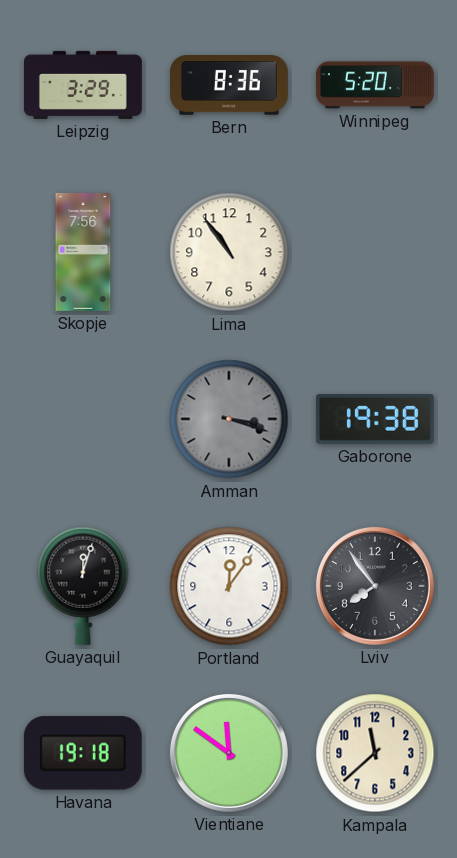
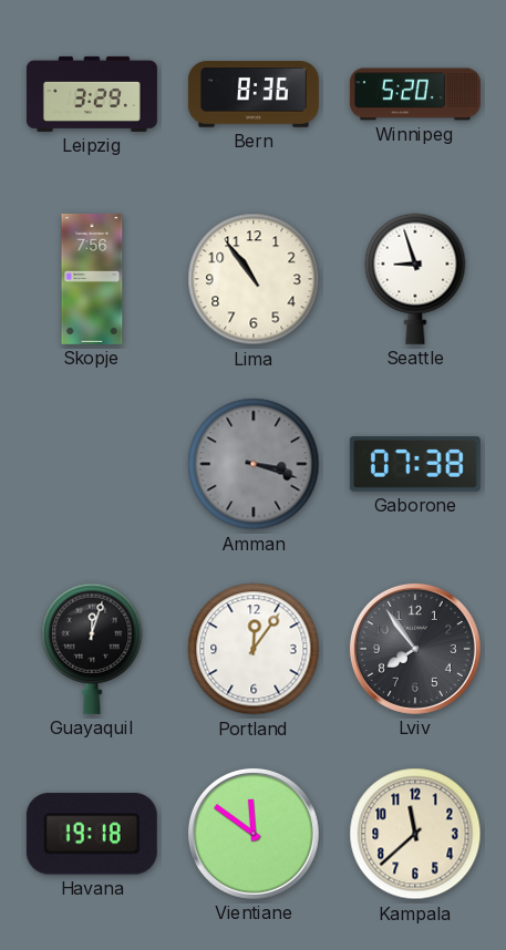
Seattle: none -> 8:57
Gaborone: 19:38 -> 07:38
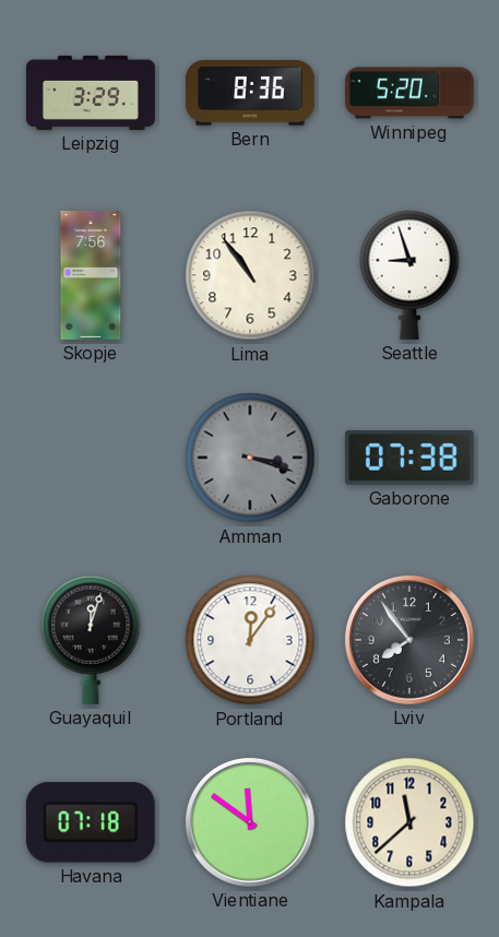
Havana: 19:18 -> 07:18
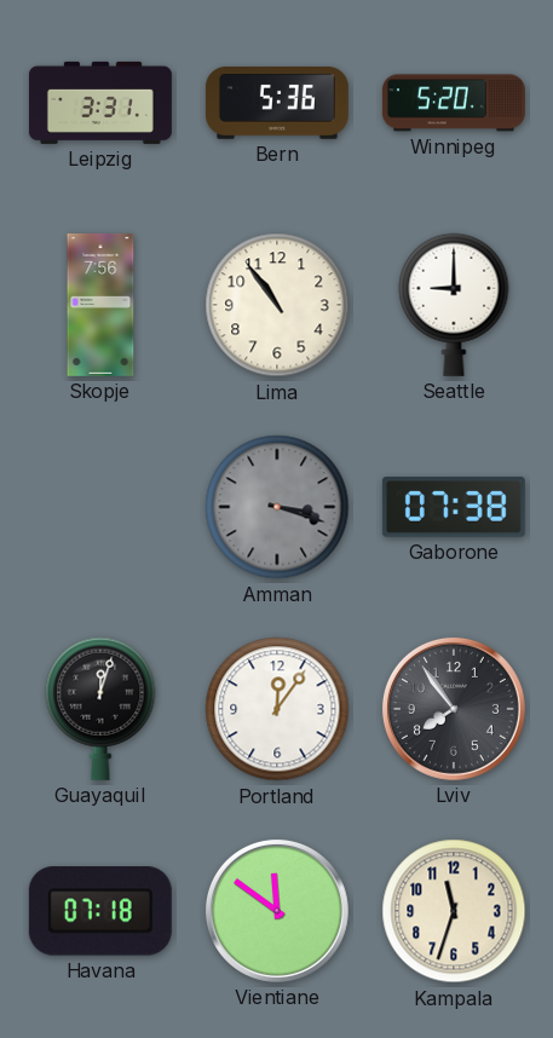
Leipzig: 3:29 -> 3:31
Bern: 8:36 -> 5:36
Seattle: 8:57 -> 9:00
Kampala: 11:38 -> 11:33
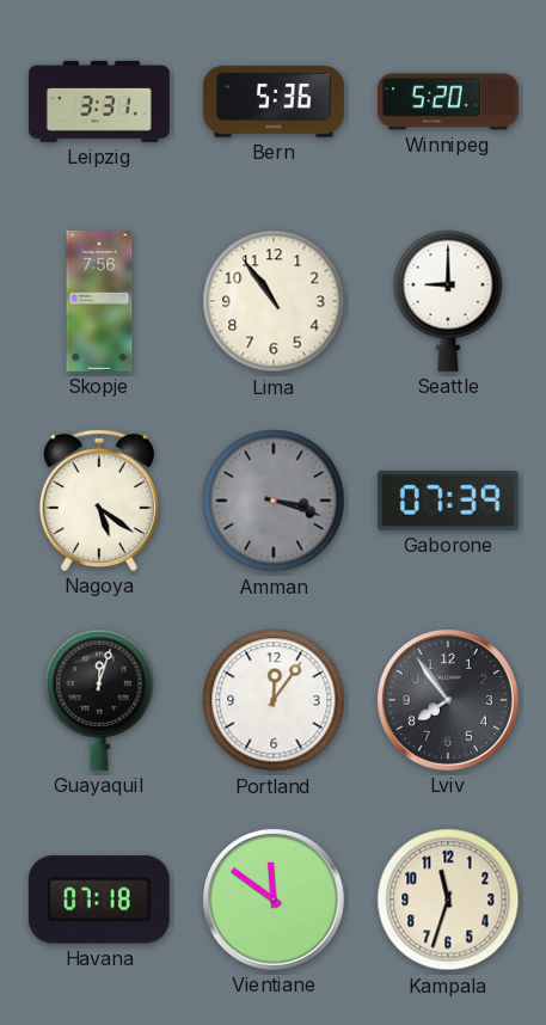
Nagoya: none -> 5:21
Gaborone: 07:38 -> 07:39
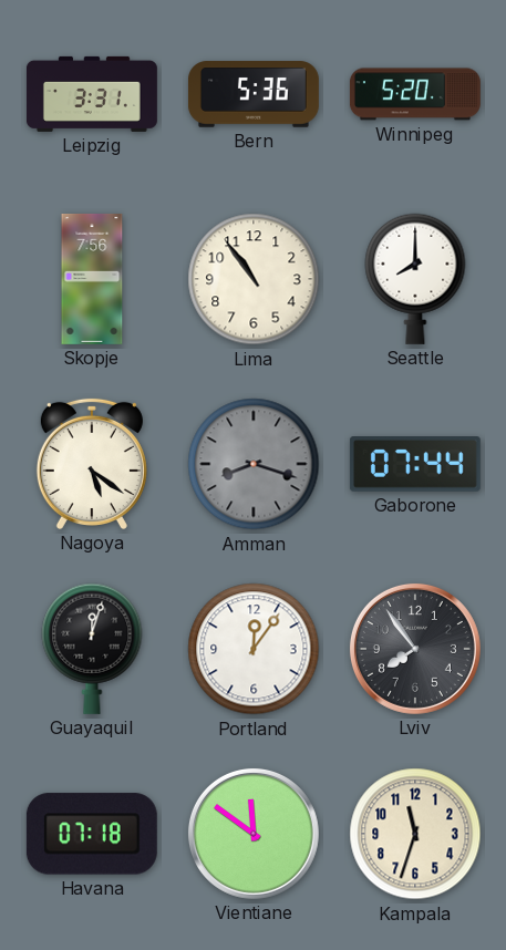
Seattle: 9:00 -> 8:00
Amman: 3:18 -> 8:18
Gaborone: 07:39 -> 07:44
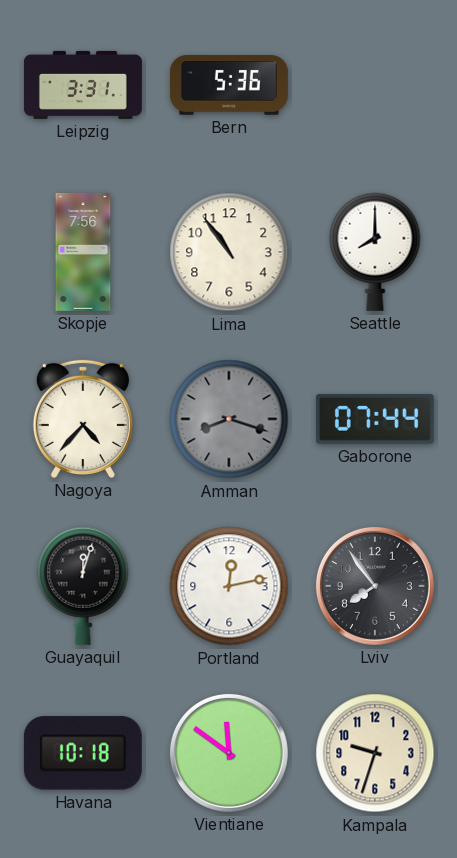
Winnipeg: 5:20 -> none
Nagoya: 5:21 -> 4:37
Portland: 12:06 -> 12:13
Havana: 07:18 -> 10:18
Kampala: 11:33 -> 9:33
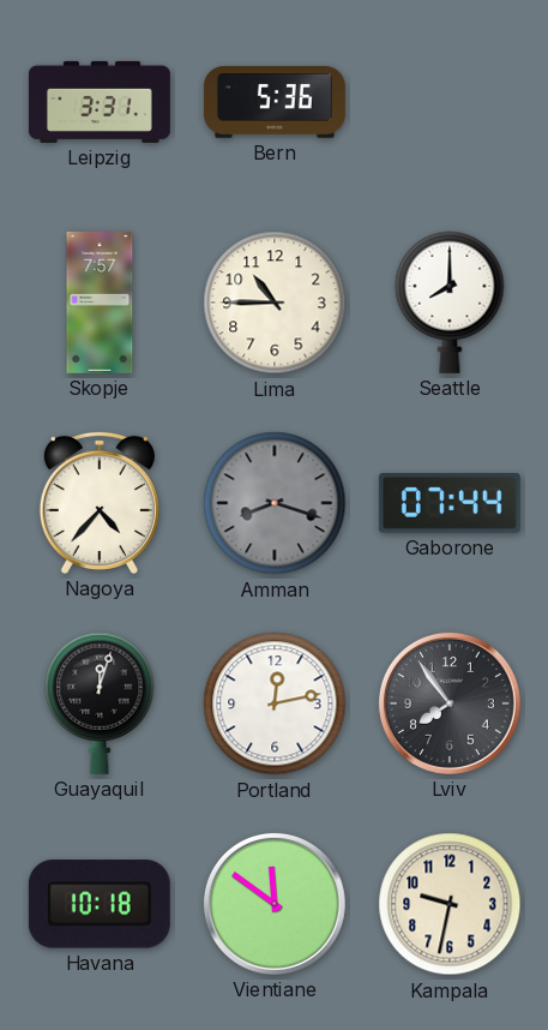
Skopje: 7:56 -> 7:57
Lima: 10:54 -> 10:45
Kampala: 9:33 -> 9:32
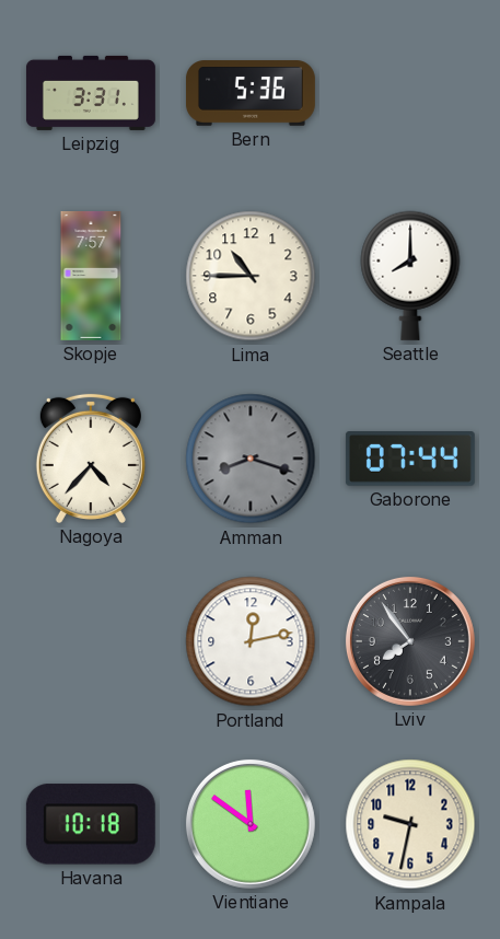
Guayaquil: 12:03 -> none
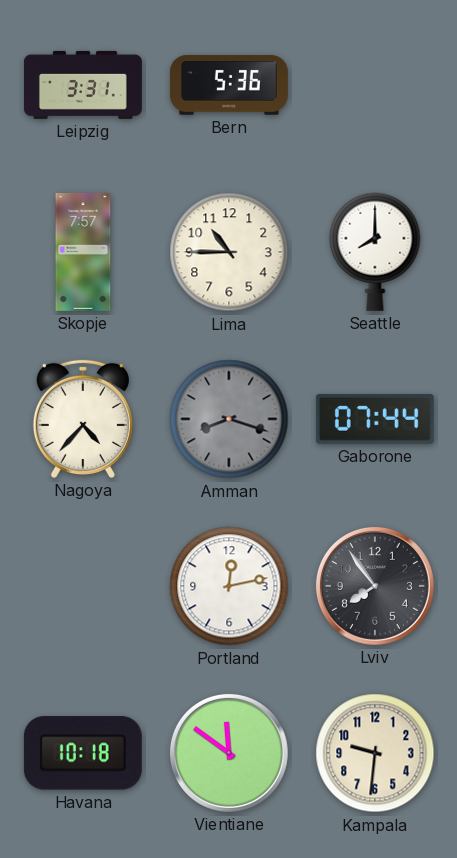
Kampala: 9:32 -> 9:31
